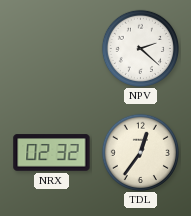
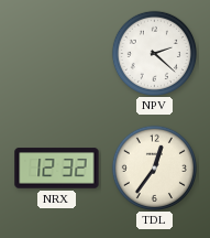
NRX: 02:32 -> 12:32
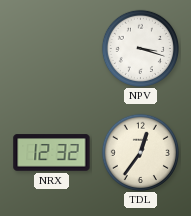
NPV: 2:22 -> 3:18
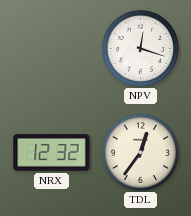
NPV: 3:18 -> 12:18
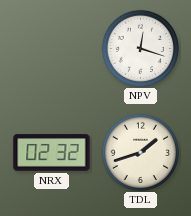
NRX: 12:32 -> 02:32
TDL: 12:36 -> 1:42
